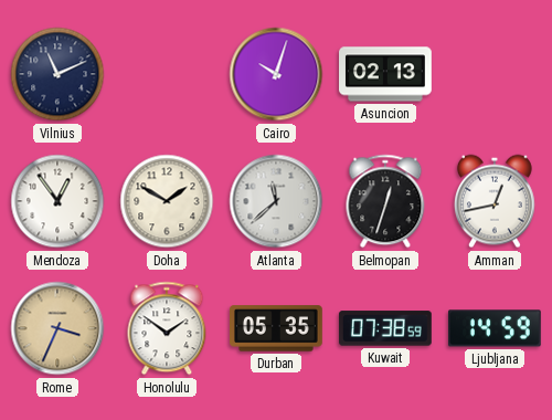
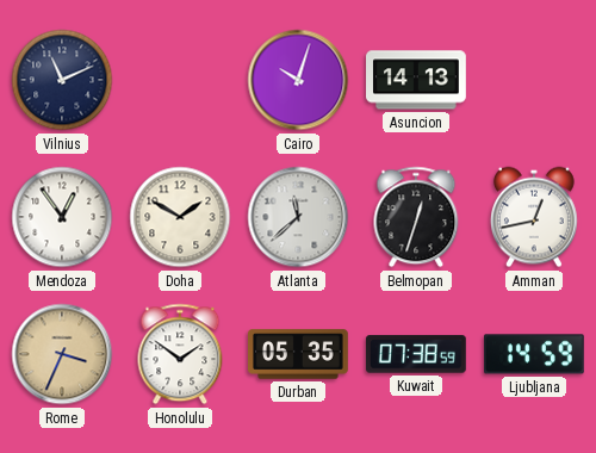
Asuncion: 02:13 -> 14:13
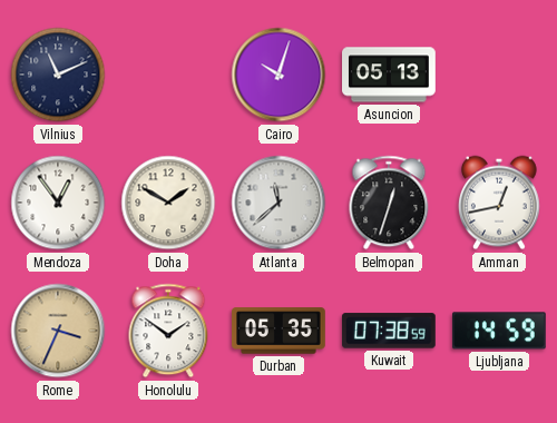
Asuncion: 14:13 -> 05:13
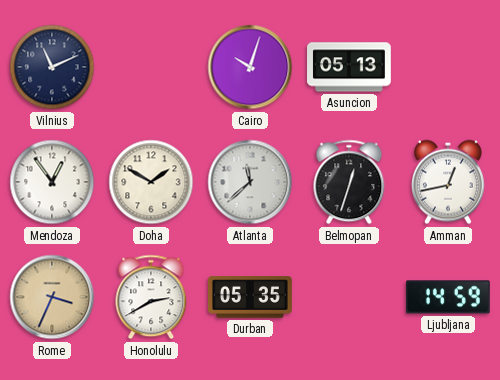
Honolulu: 1:51 -> 2:40
Kuwait: 07:38 -> none
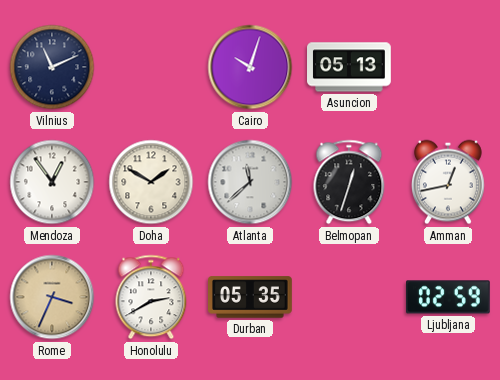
Ljubljana: 14:59 -> 02:59
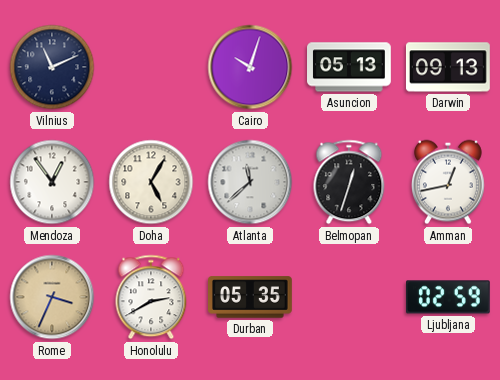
Darwin: none -> 09:13
Doha: 1:50 -> 5:05
